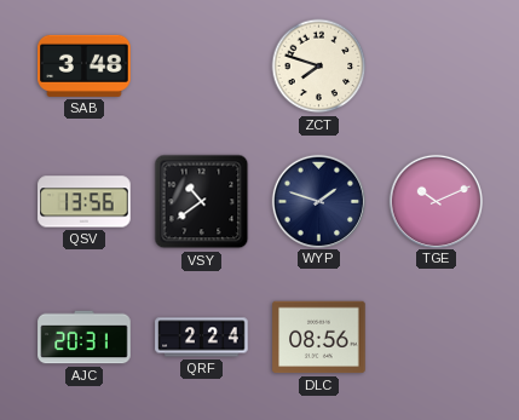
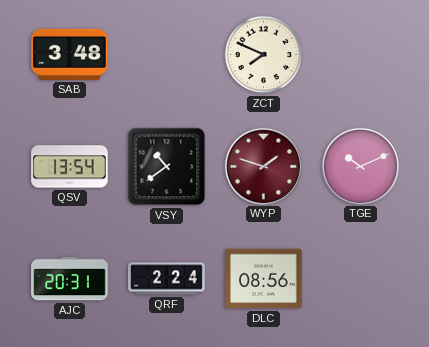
ZCT: 7:48 -> 7:49
QSV: 13:56 -> 13:54
WYP dial: navy -> burgundy
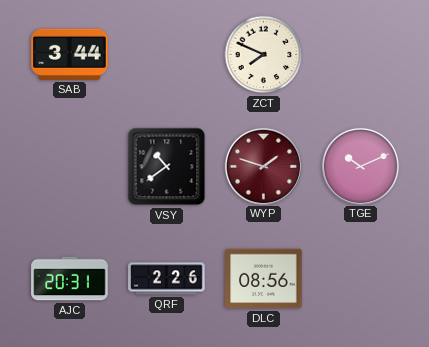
SAB: 3:48 -> 3:44
QSV: 13:54 -> none
QRF: 2:24 -> 2:26
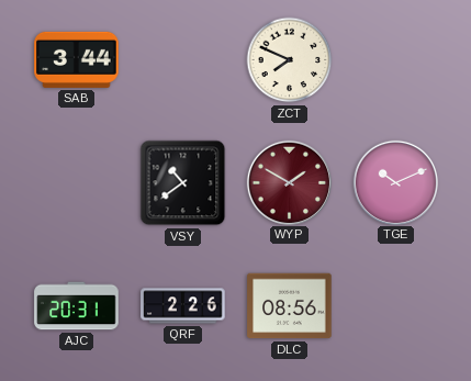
WYP: 1:48 -> 1:50
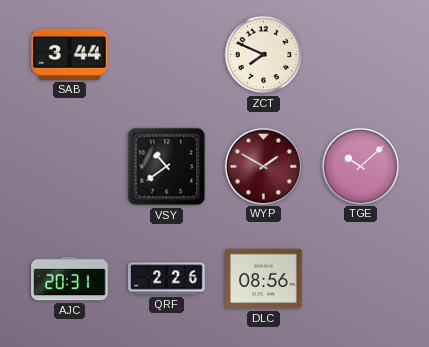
TGE: 10:11 -> 10:08
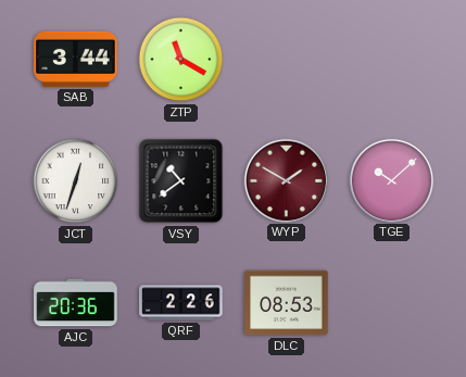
ZTP: none -> 11:20
ZCT: 7:49 -> none
JCT: none -> 12:33
AJC: 20:31 -> 20:36
DLC: 08:56 -> 08:53
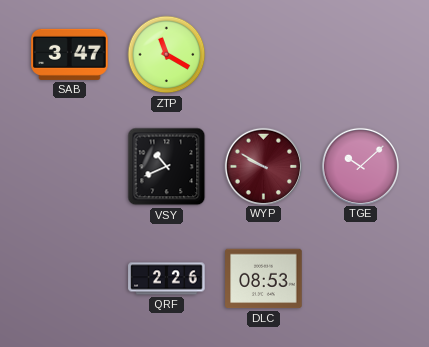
SAB: 3:44 -> 3:47
JCT: 12:33 -> none
VSY: 10:39 -> 10:41
WYP: 1:50 -> 9:50
AJC: 20:36 -> none
